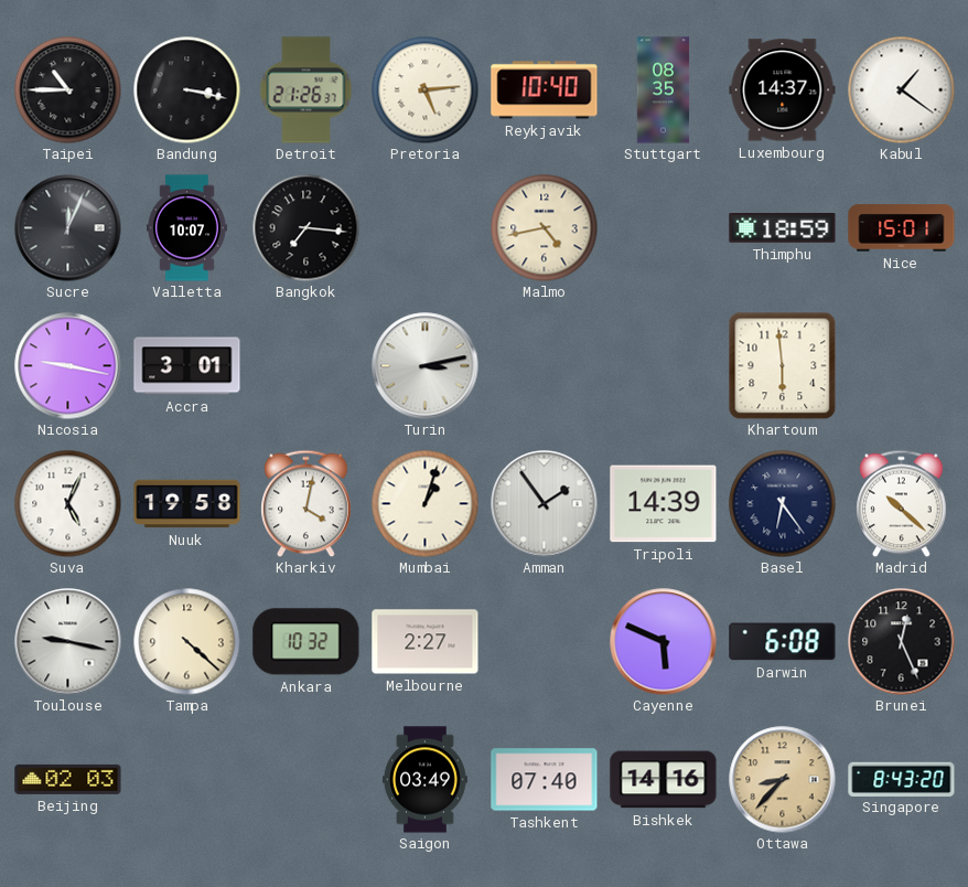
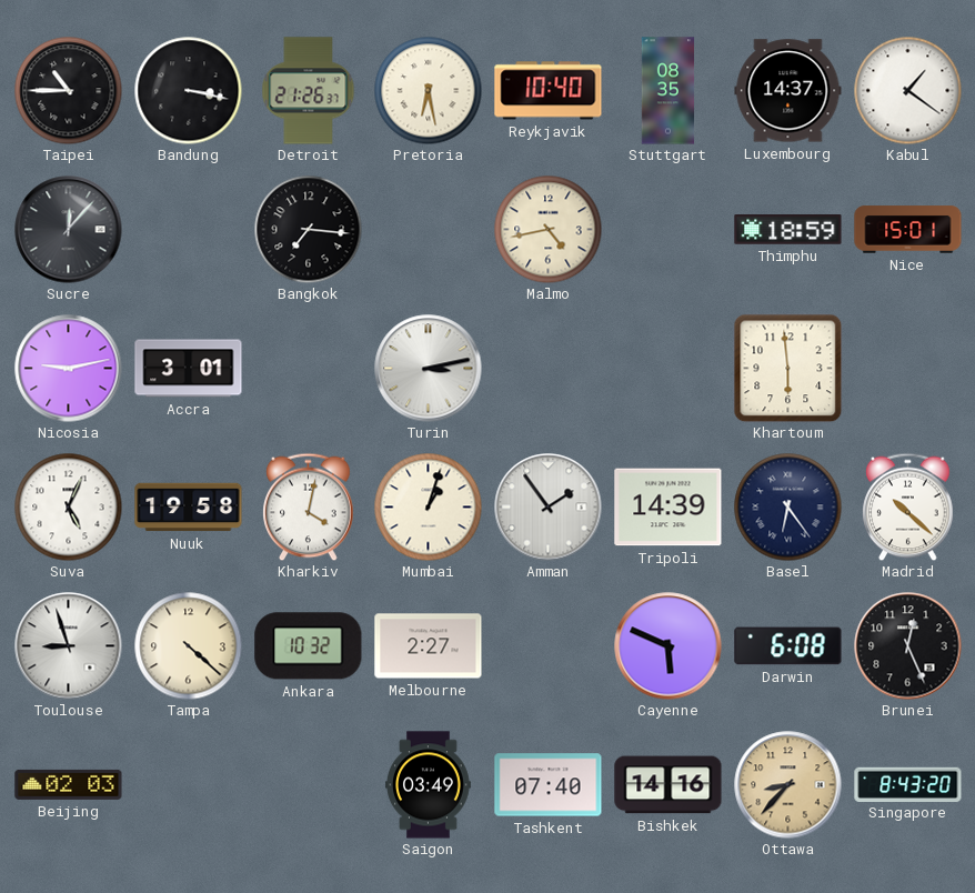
Pretoria: 5:14 -> 6:28
Sucre: 12:04 -> 12:07
Valletta: 10:07 -> none
Nicosia: 9:17 -> 9:13
Toulouse: 9:17 -> 8:57
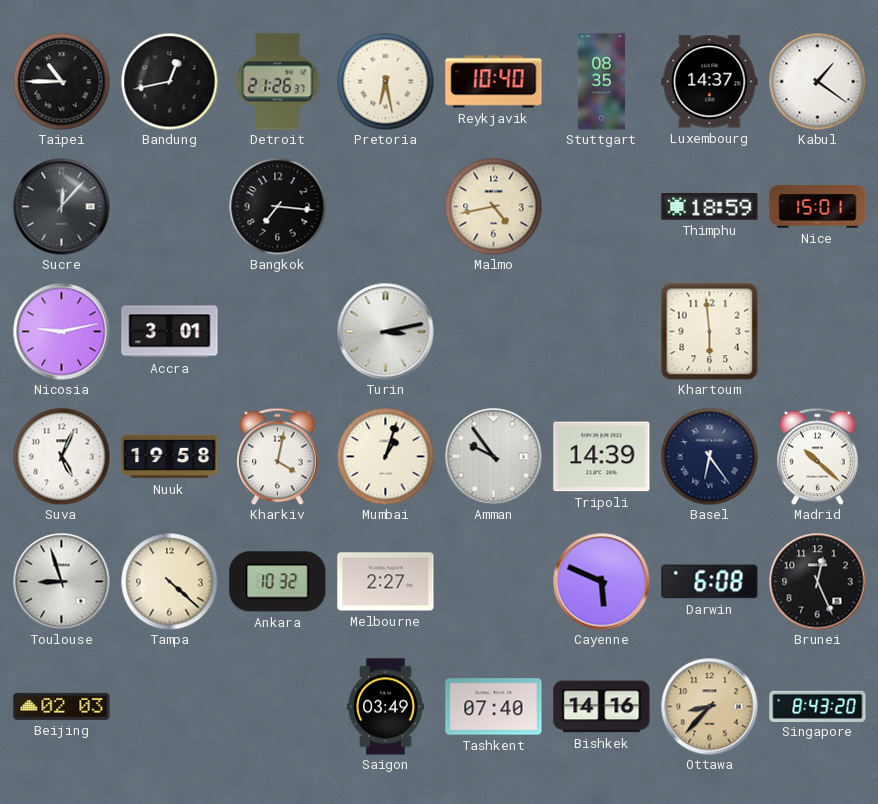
Bandung: 3:17 -> 12:43
Amman: 1:54 -> 9:54
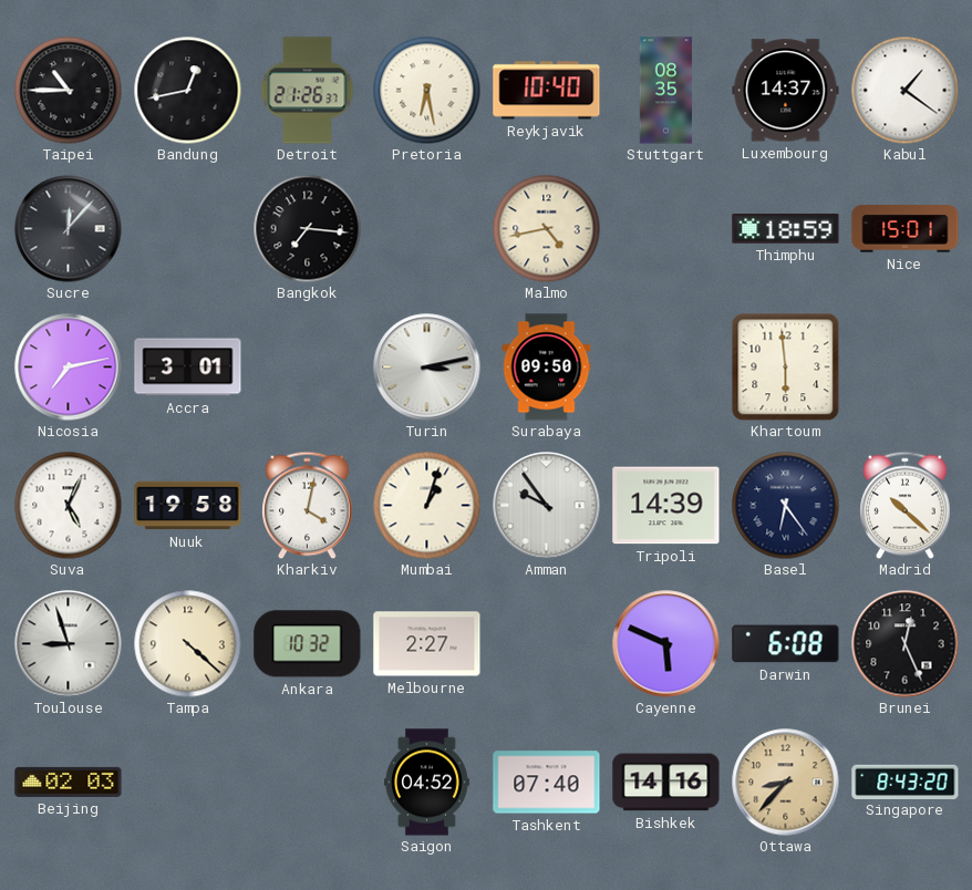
Nicosia: 9:13 -> 7:13
Surabaya: none -> 09:50
Saigon: 03:49 -> 04:52
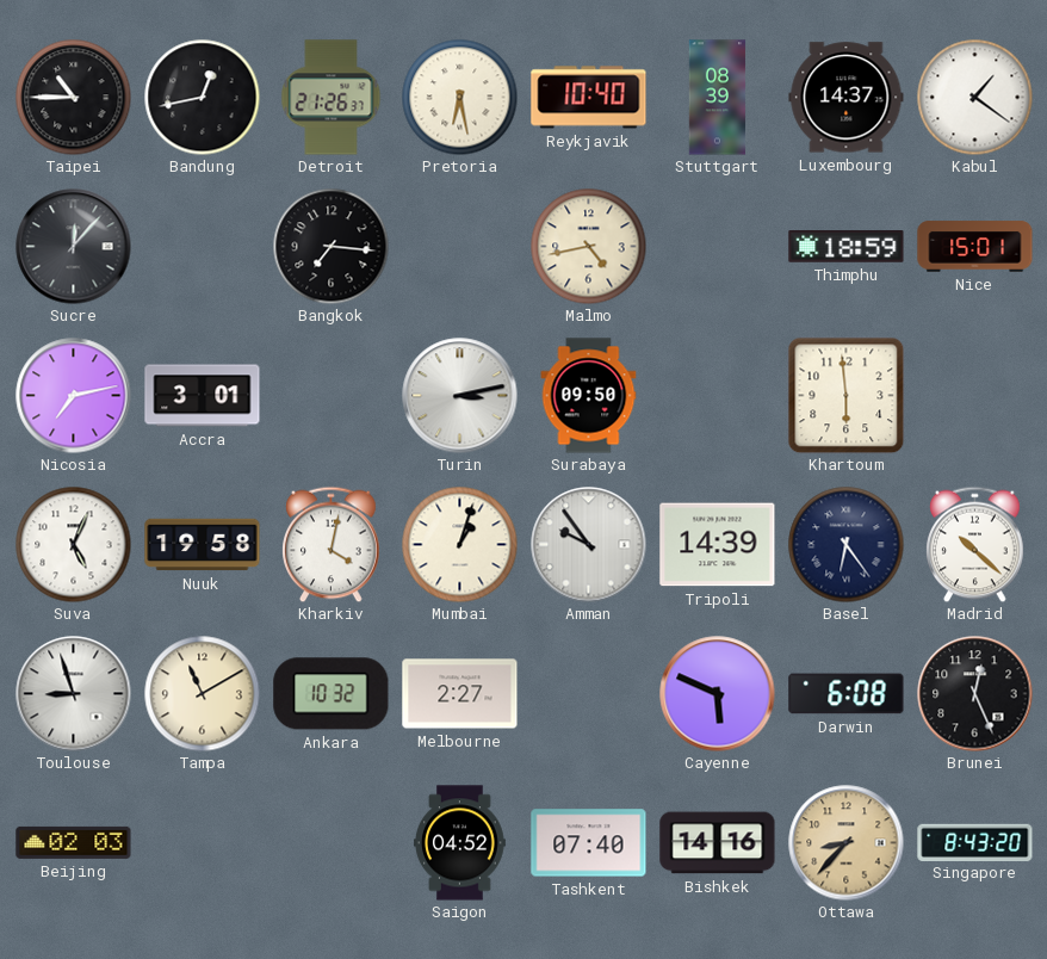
Stuttgart: 08:35 -> 08:39
Tampa: 4:22 -> 11:10
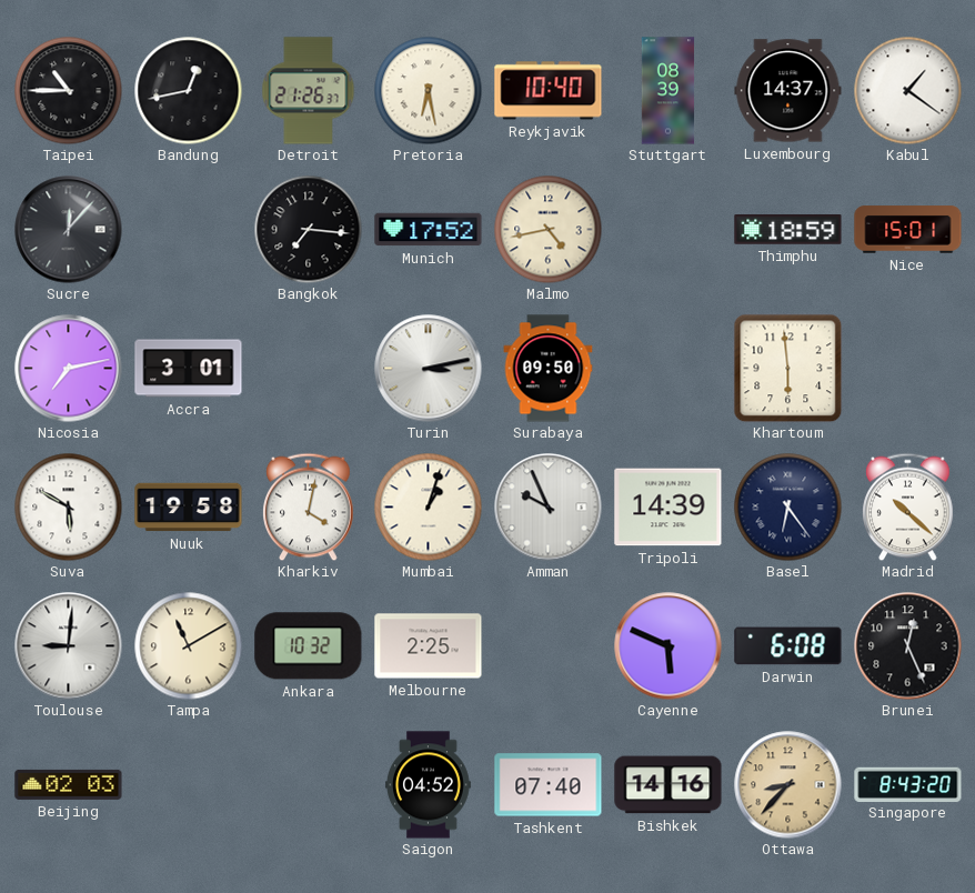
Munich: none -> 17:52
Suva: 5:04 -> 5:50
Amman: 9:54 -> 9:56
Toulouse: 8:57 -> 9:01
Melbourne: 2:27 -> 2:25
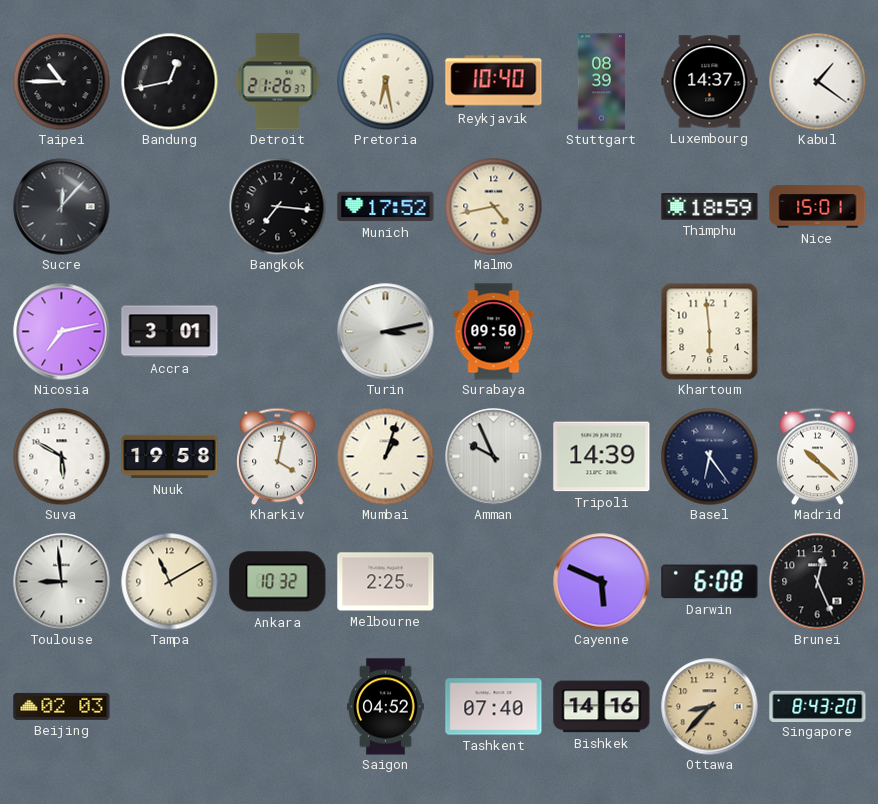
Toulouse: 9:01 -> 8:59
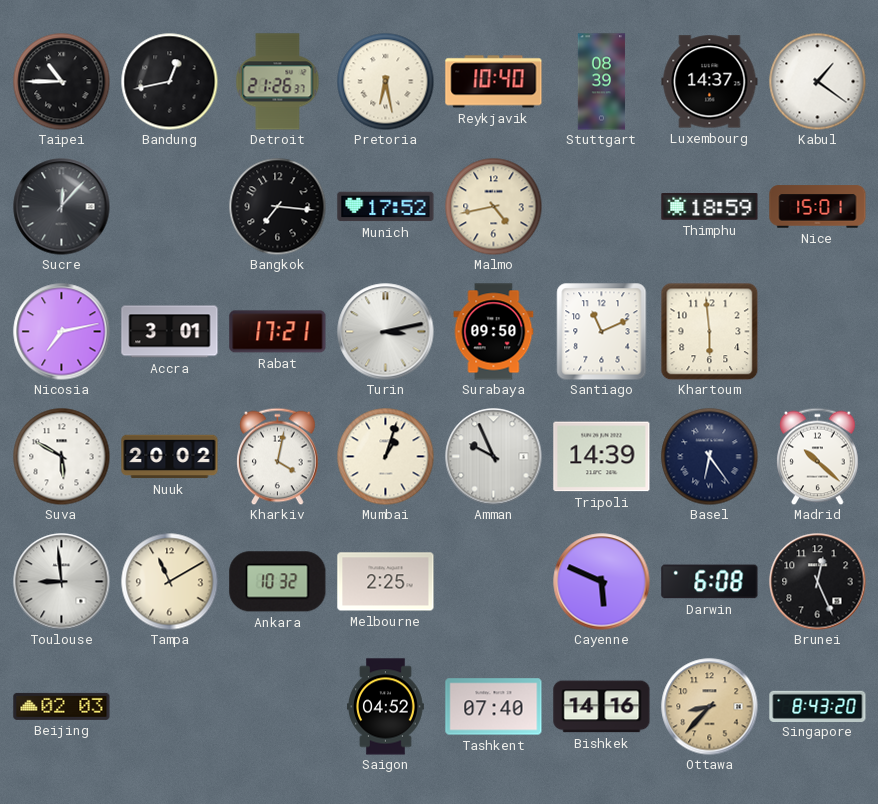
Rabat: none -> 17:21
Santiago: none -> 11:11
Nuuk: 19:58 -> 20:02
